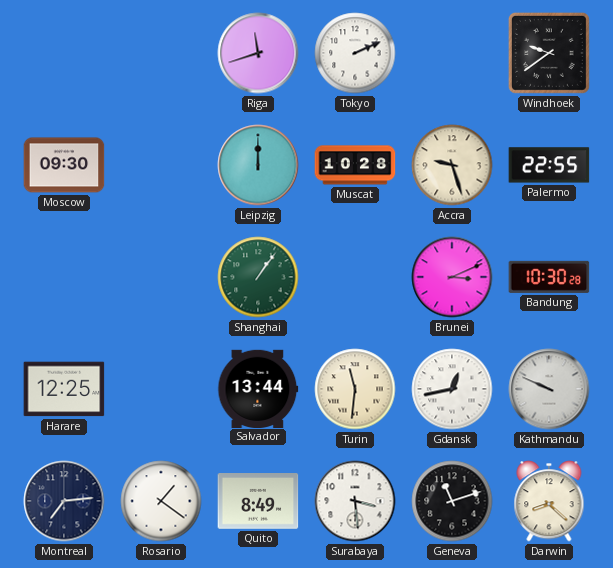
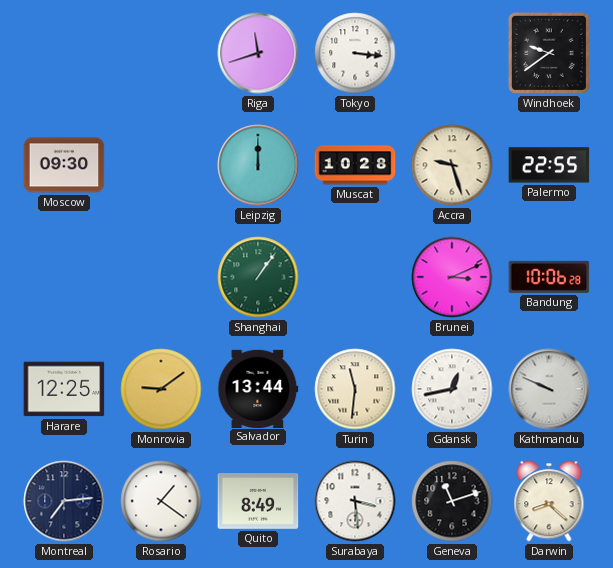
Tokyo: 2:11 -> 3:16
Bandung: 10:30 -> 10:06
Monrovia: none -> 9:09
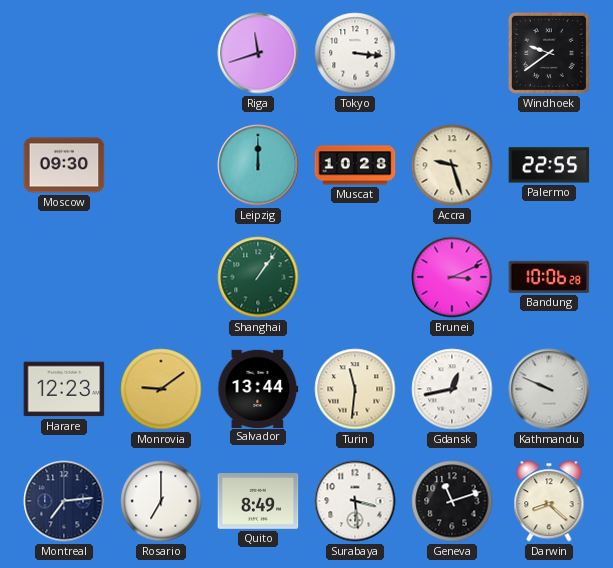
Harare: 12:25 -> 12:23
Rosario: 1:21 -> 7:00
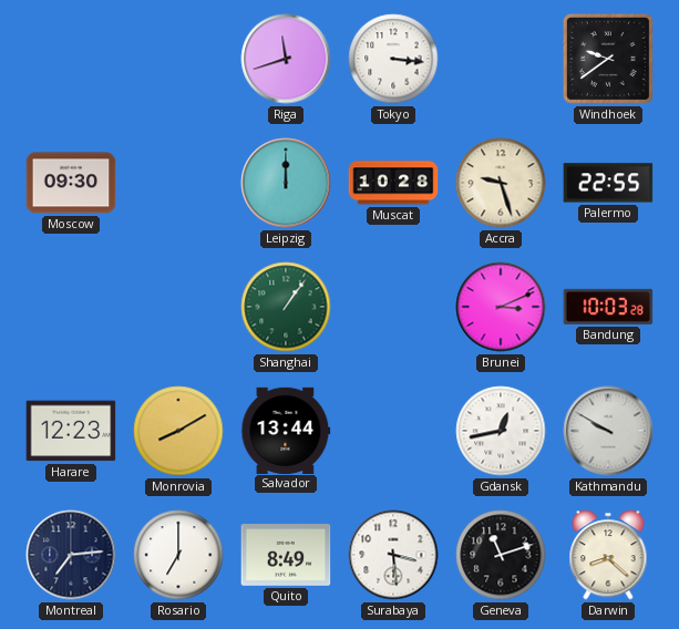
Bandung: 10:06 -> 10:03
Monrovia: 9:09 -> 8:10
Turin: 11:31 -> none
Kathmandu: 9:49 -> 9:50
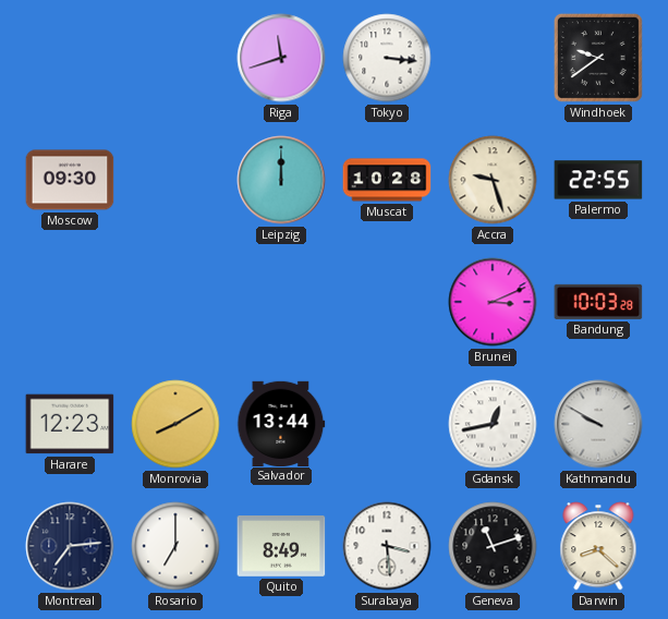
Shanghai: 1:06 -> none
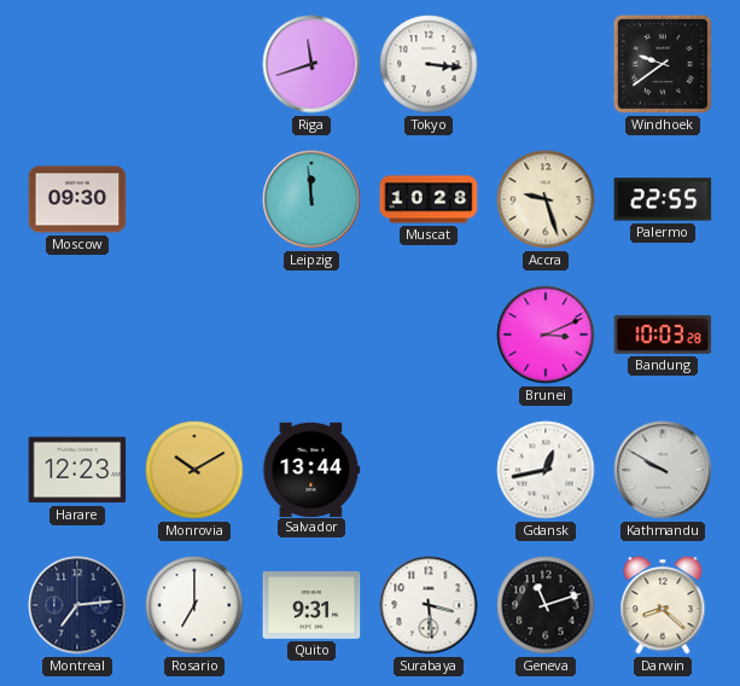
Leipzig: 12:00 -> 11:59
Monrovia: 8:10 -> 10:10
Quito: 8:49 -> 9:31
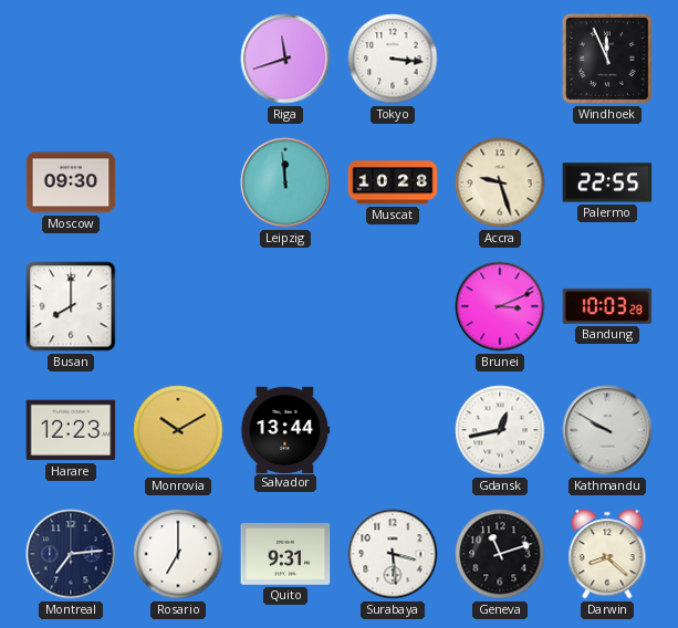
Windhoek: 9:39 -> 11:56
Busan: none -> 8:00
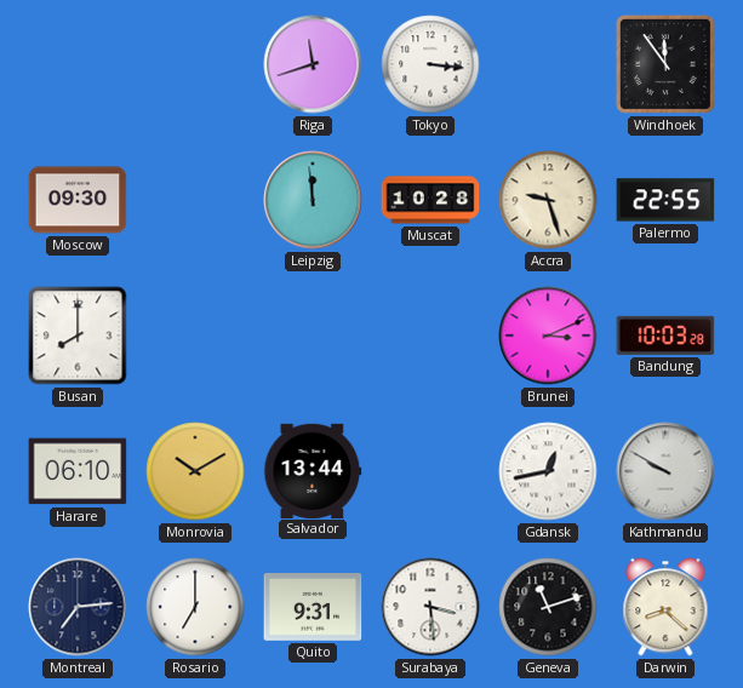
Windhoek: 11:56 -> 11:54
Harare: 12:23 -> 06:10
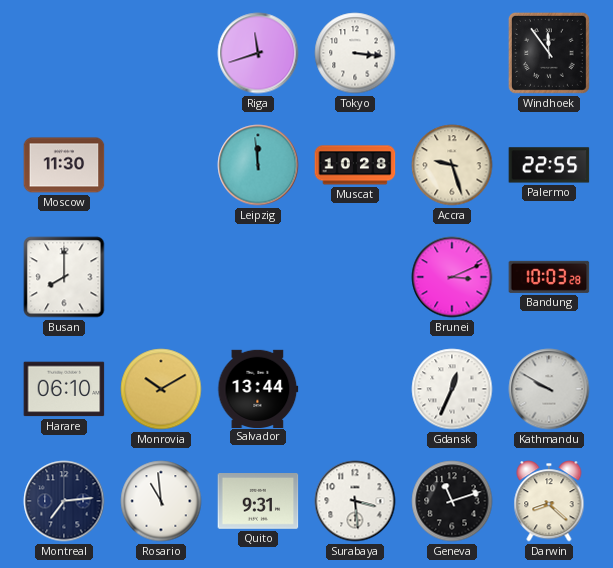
Moscow: 09:30 -> 11:30
Gdansk: 12:43 -> 12:34
Rosario: 7:00 -> 10:59
